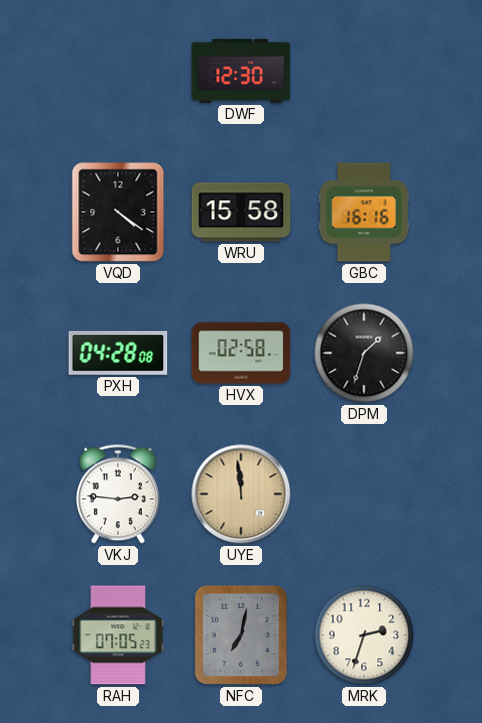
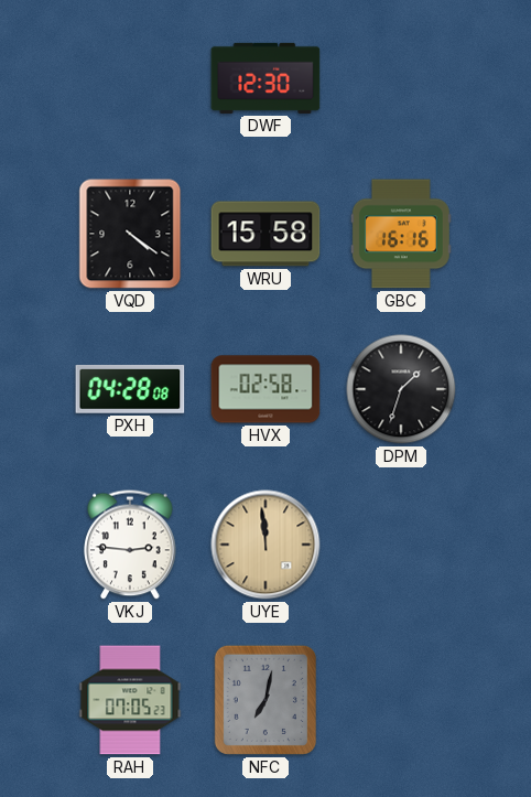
MRK: 2:33 -> none
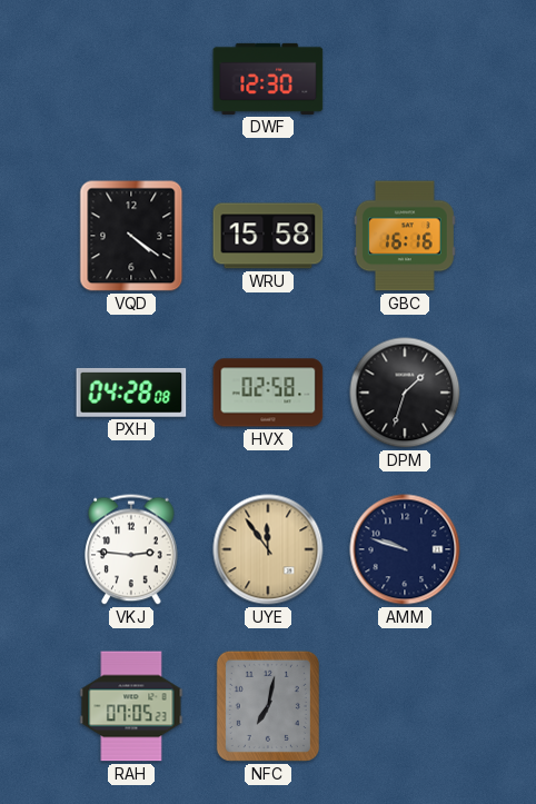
UYE: 11:59 -> 11:54
AMM: none -> 9:48
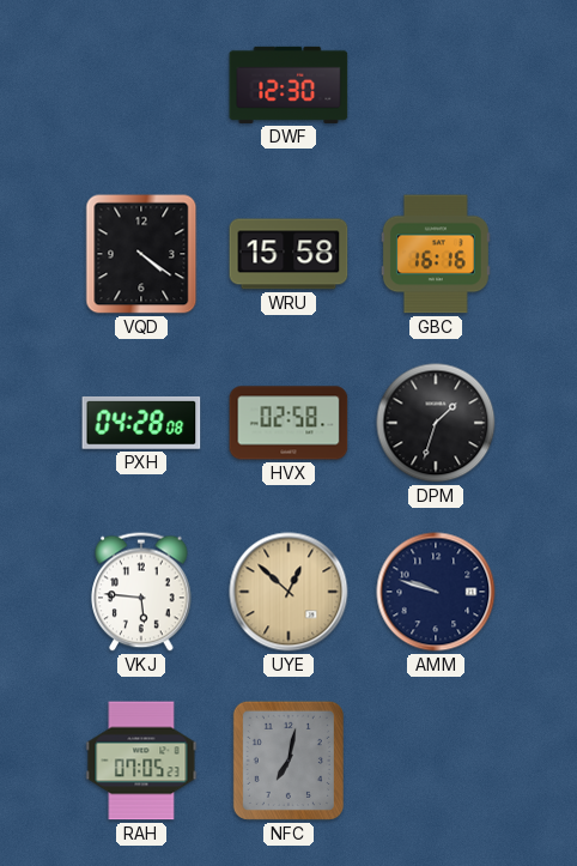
VKJ: 2:46 -> 5:46
UYE: 11:54 -> 12:52
